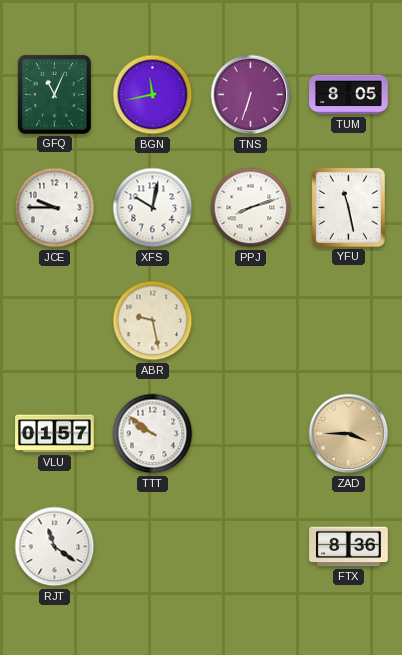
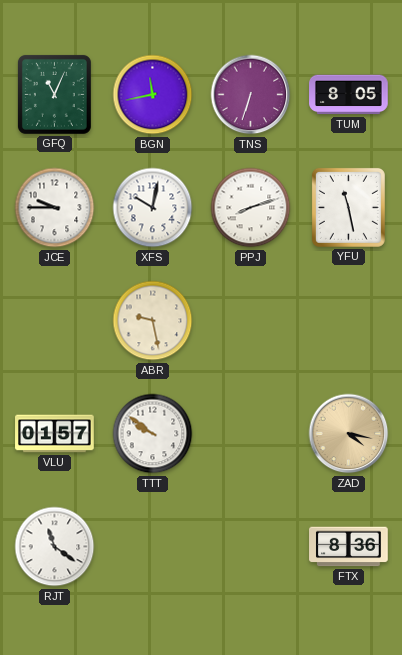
ZAD: 3:45 -> 4:17
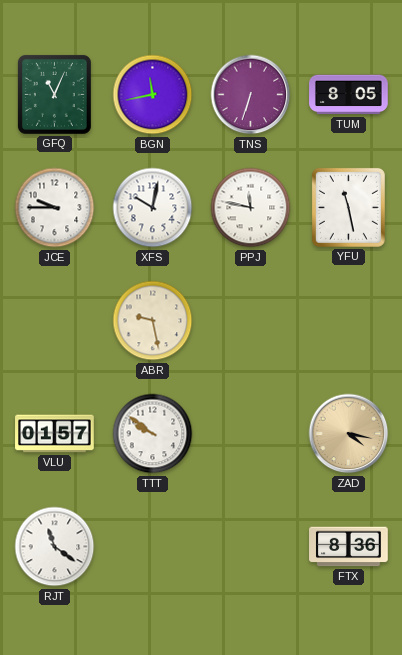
PPJ: 8:12 -> 11:47
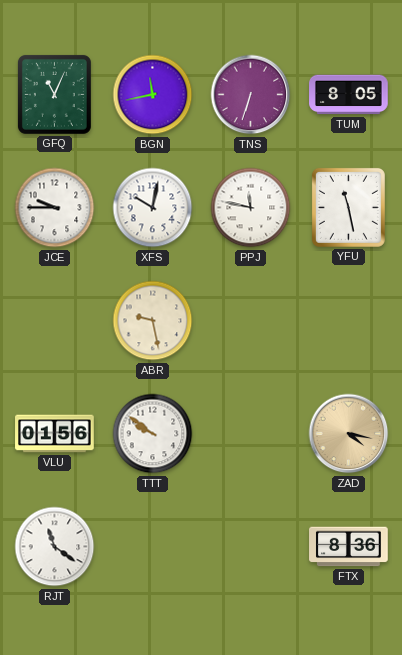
VLU: 01:57 -> 01:56
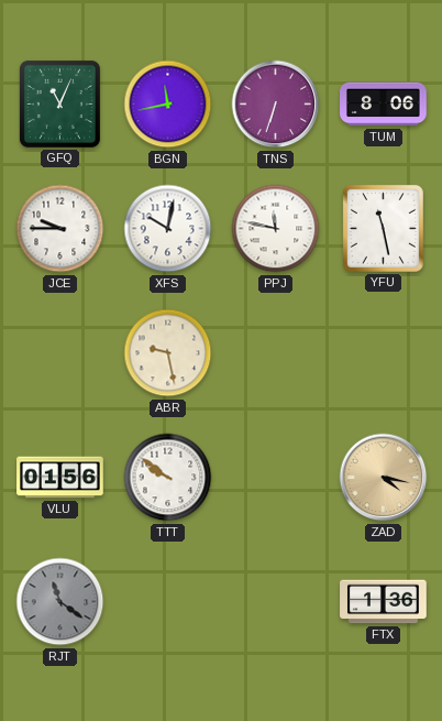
TUM: 8:05 -> 8:06
RJT dial: white -> grey
FTX: 8:36 -> 1:36
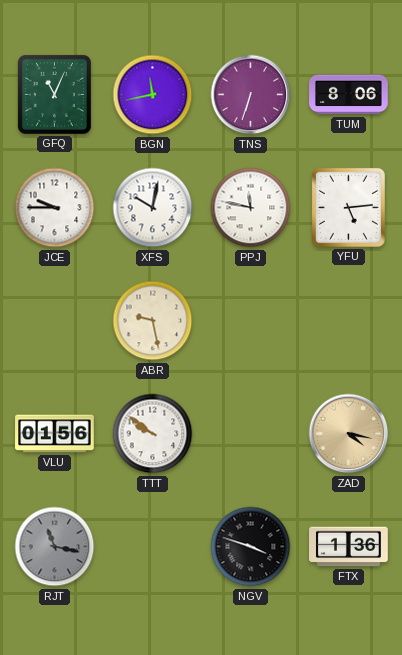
YFU: 11:28 -> 5:14
RJT: 11:21 -> 11:17
NGV: none -> 3:48
